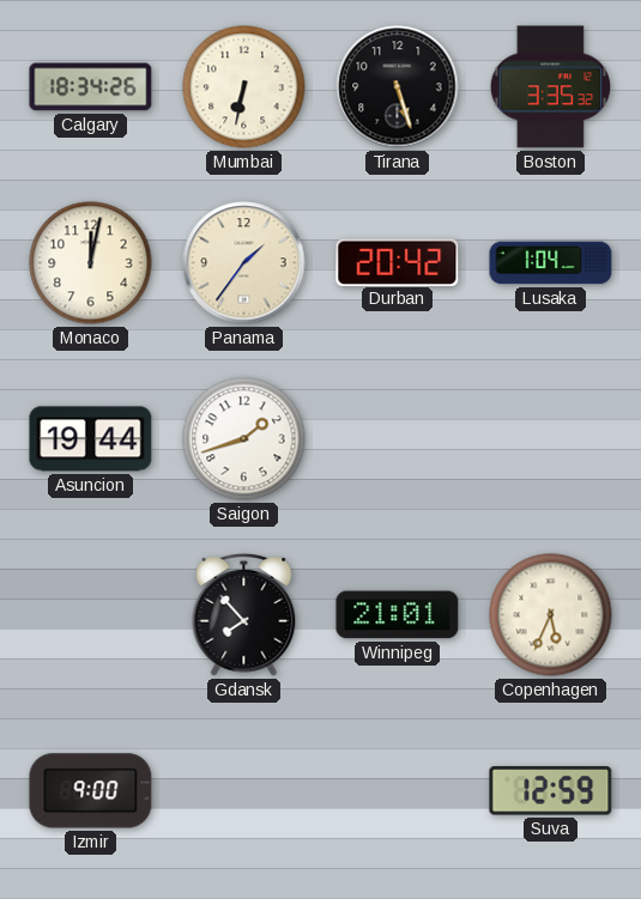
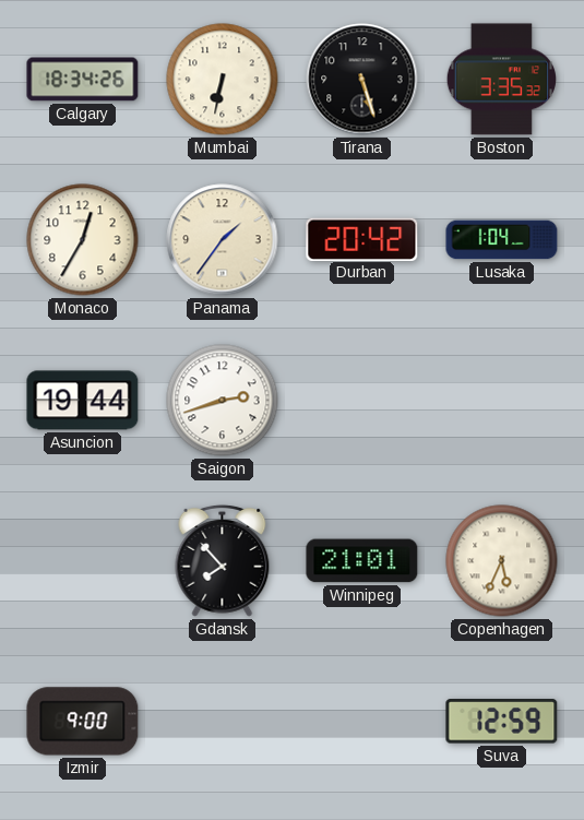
Monaco: 12:02 -> 12:35
Saigon: 1:42 -> 2:42
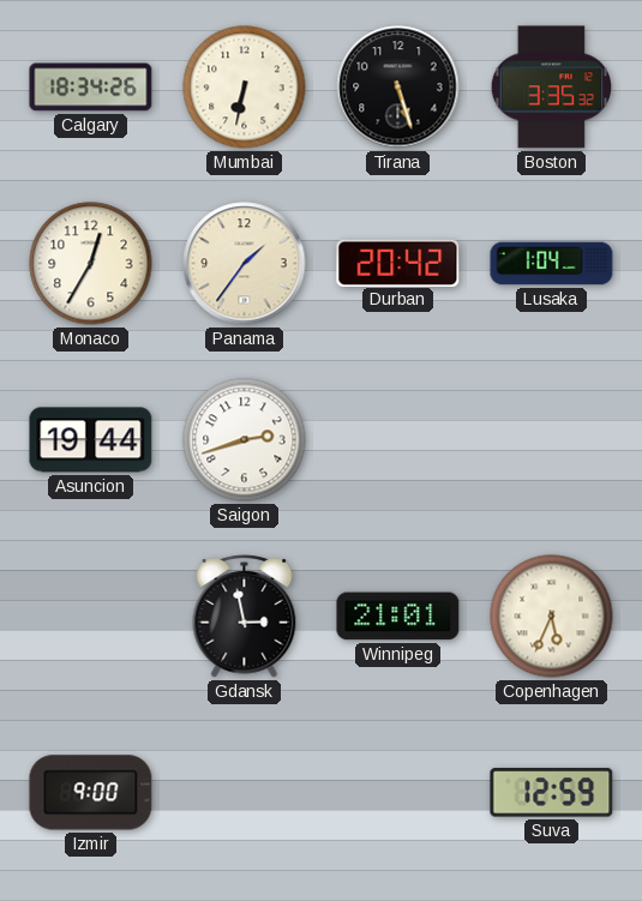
Gdansk: 7:53 -> 2:58
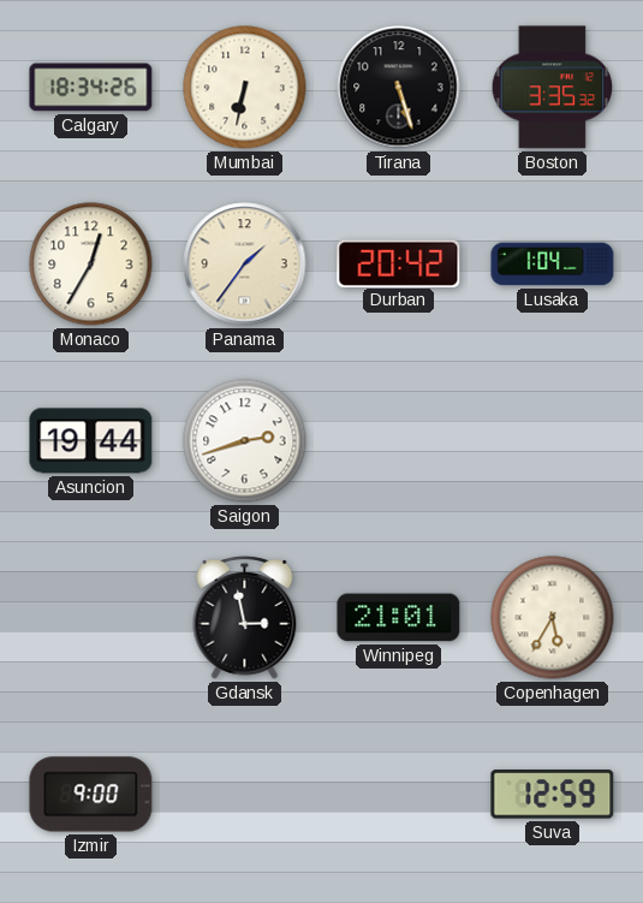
Copenhagen: 5:34 -> 5:35
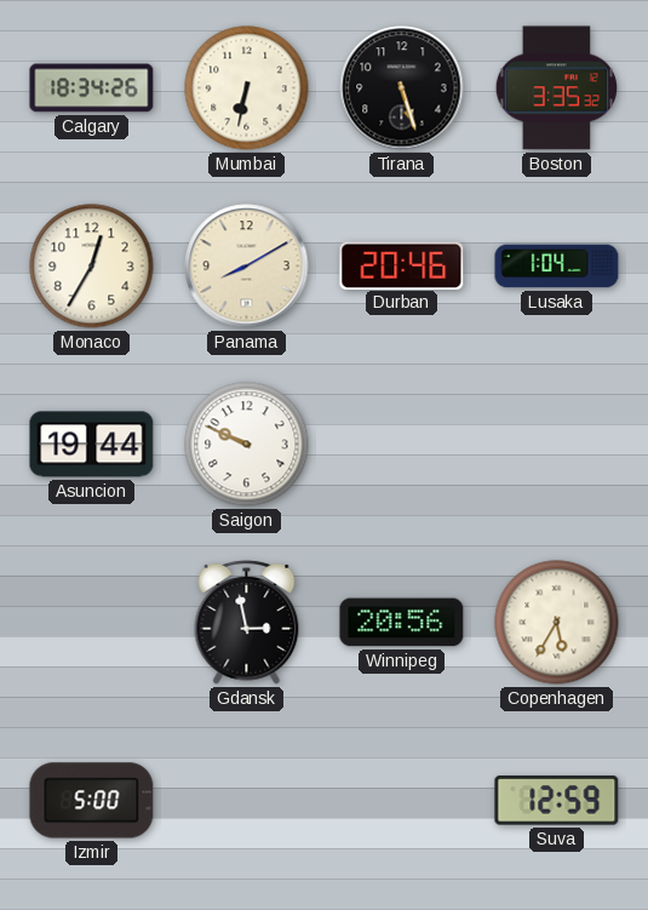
Panama: 1:36 -> 8:10
Durban: 20:42 -> 20:46
Saigon: 2:42 -> 9:49
Winnipeg: 21:01 -> 20:56
Izmir: 9:00 -> 5:00
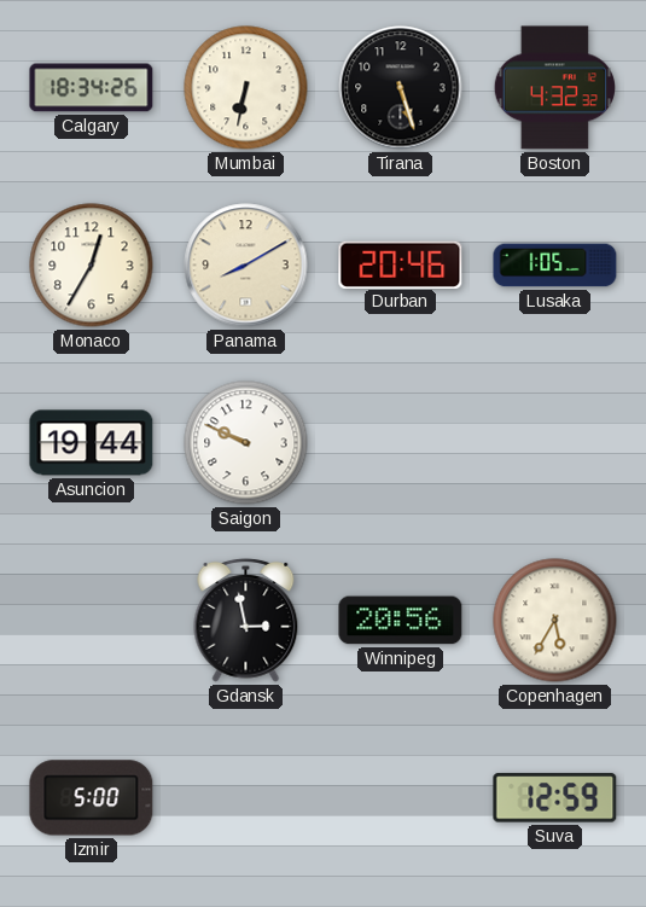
Boston: 3:35 -> 4:32
Lusaka: 1:04 -> 1:05
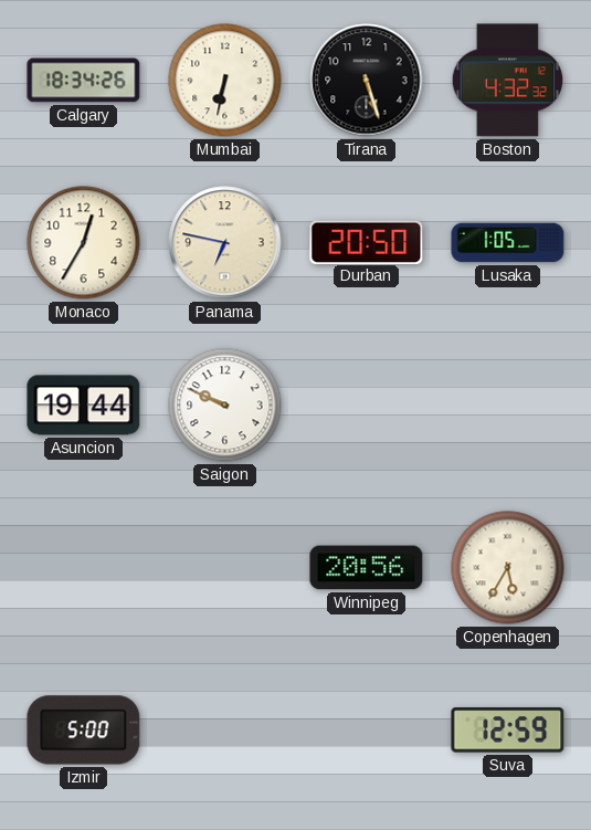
Panama: 8:10 -> 6:47
Durban: 20:46 -> 20:50
Gdansk: 2:58 -> none
